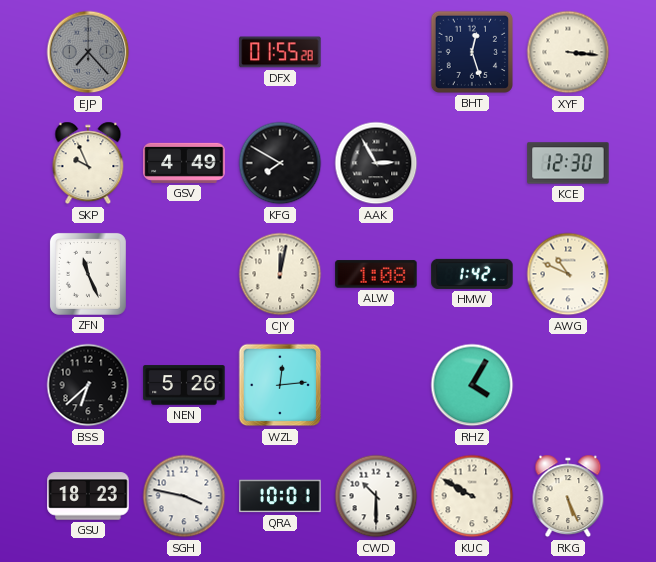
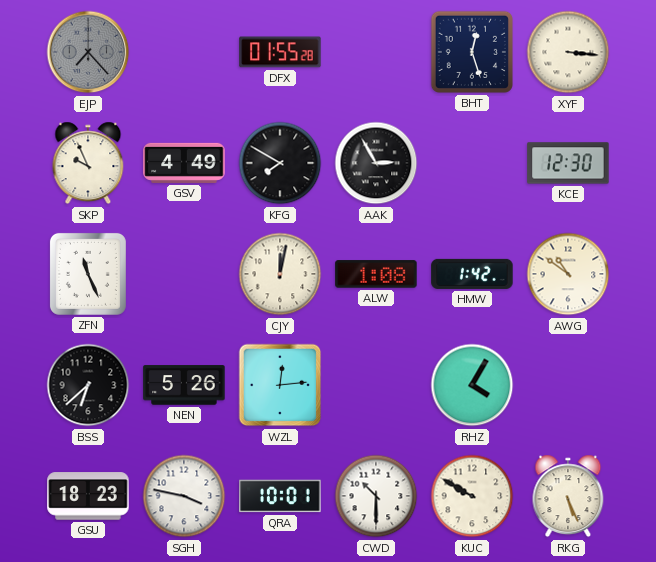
AWG: 10:49 -> 10:51
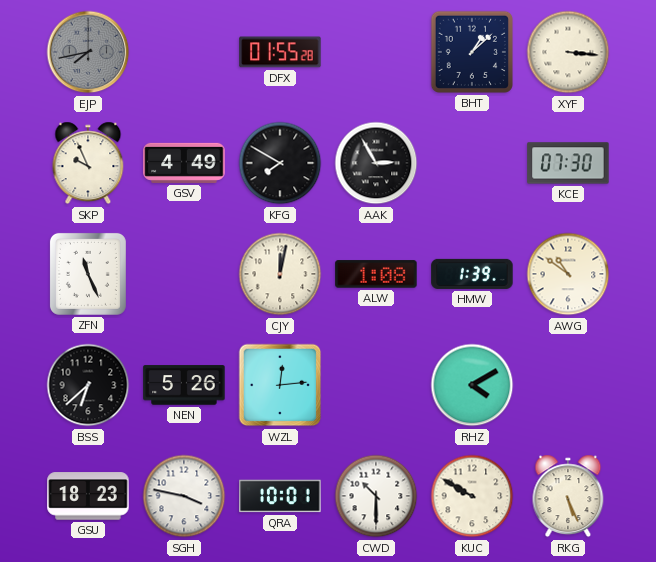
EJP: 7:23 -> 7:43
BHT: 12:27 -> 1:08
KCE: 12:30 -> 07:30
HMW: 1:42 -> 1:39
RHZ: 4:05 -> 4:10
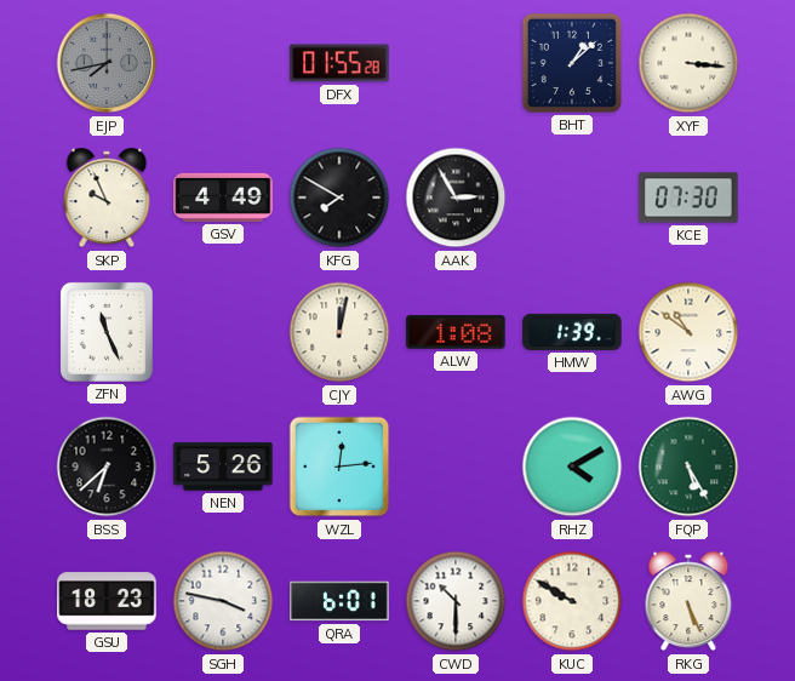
FQP: none -> 5:25
QRA: 10:01 -> 6:01
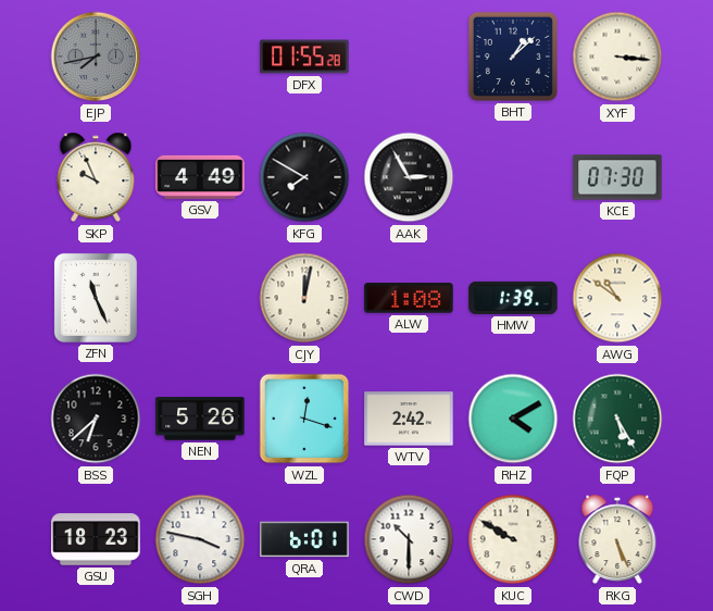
WZL: 12:14 -> 12:18
WTV: none -> 2:42
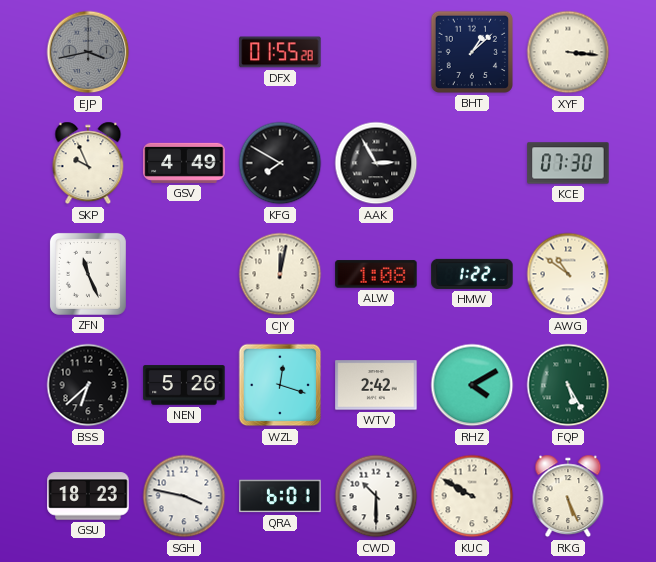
EJP: 7:43 -> 3:43
HMW: 1:39 -> 1:22
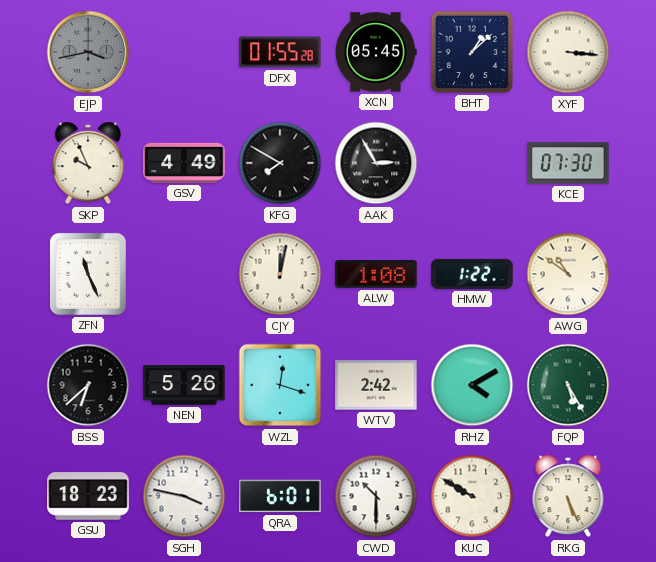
XCN: none -> 05:45
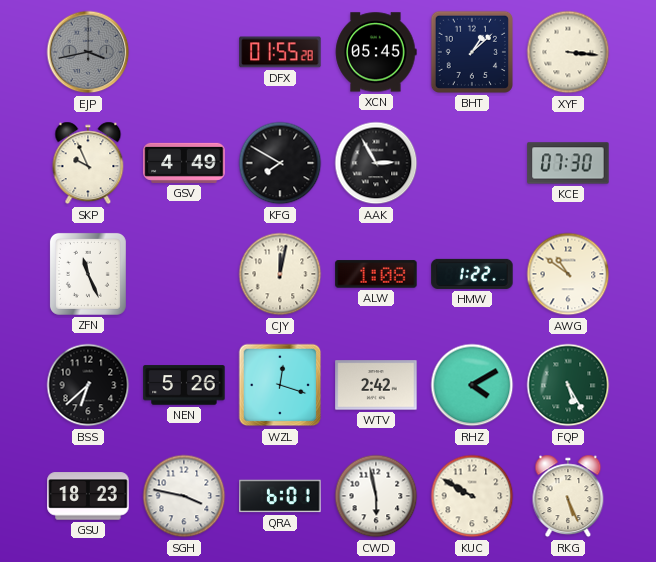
CWD: 10:30 -> 5:58
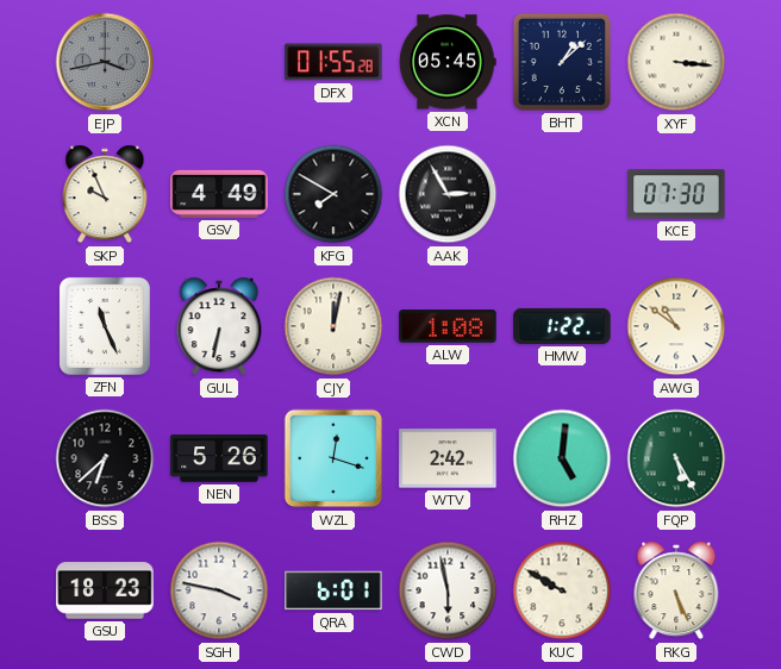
GUL: none -> 6:32
RHZ: 4:10 -> 5:01
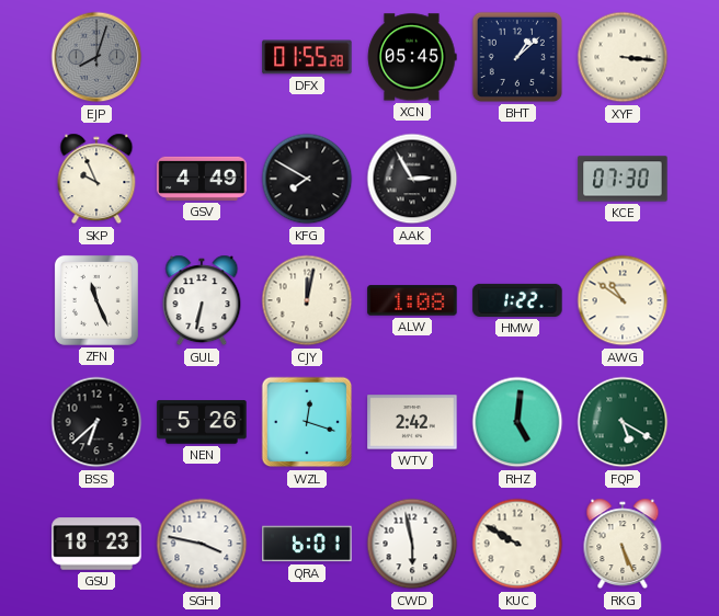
EJP: 3:43 -> 8:03
FQP: 5:25 -> 5:20
